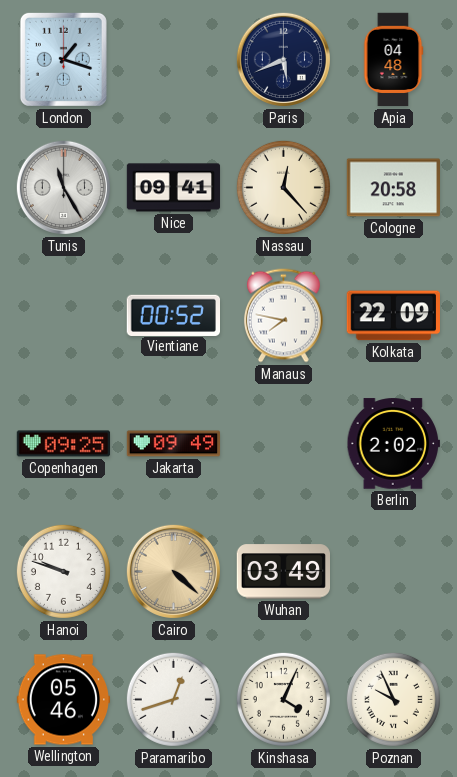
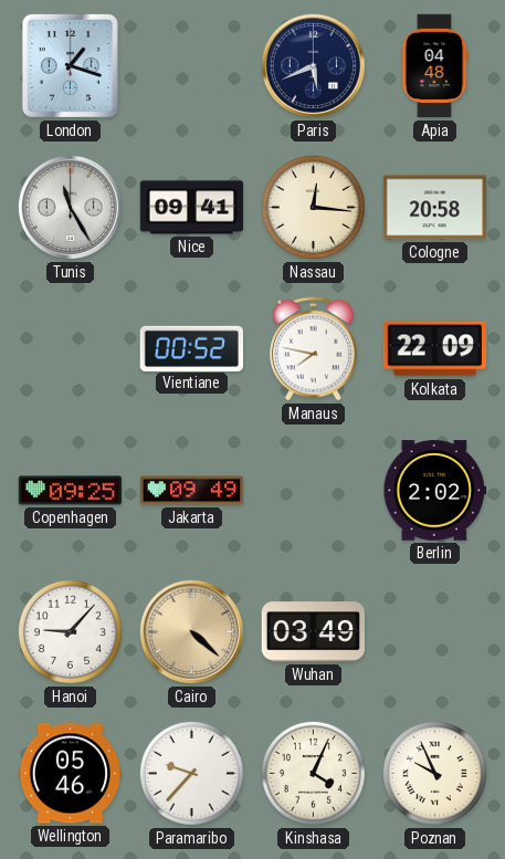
Nassau: 12:23 -> 12:16
Hanoi: 9:48 -> 9:07
Paramaribo: 12:42 -> 9:37
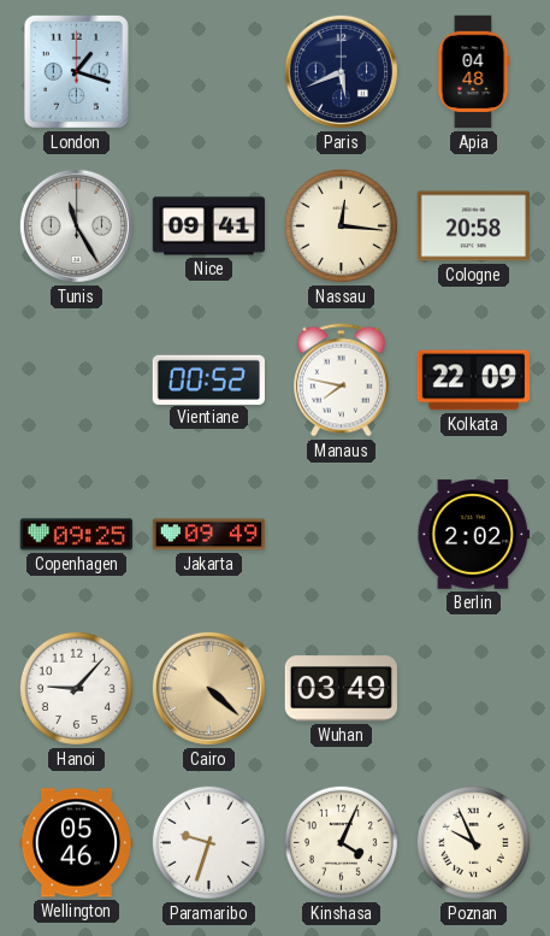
Paramaribo: 9:37 -> 9:33
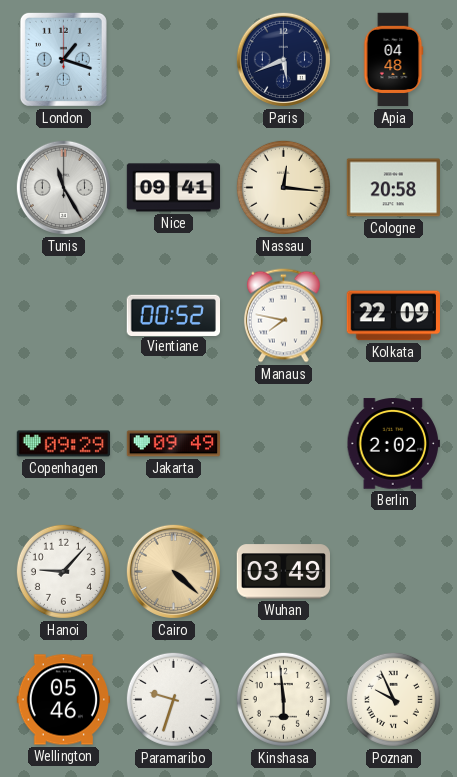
Copenhagen: 09:25 -> 09:29
Kinshasa: 4:04 -> 5:59
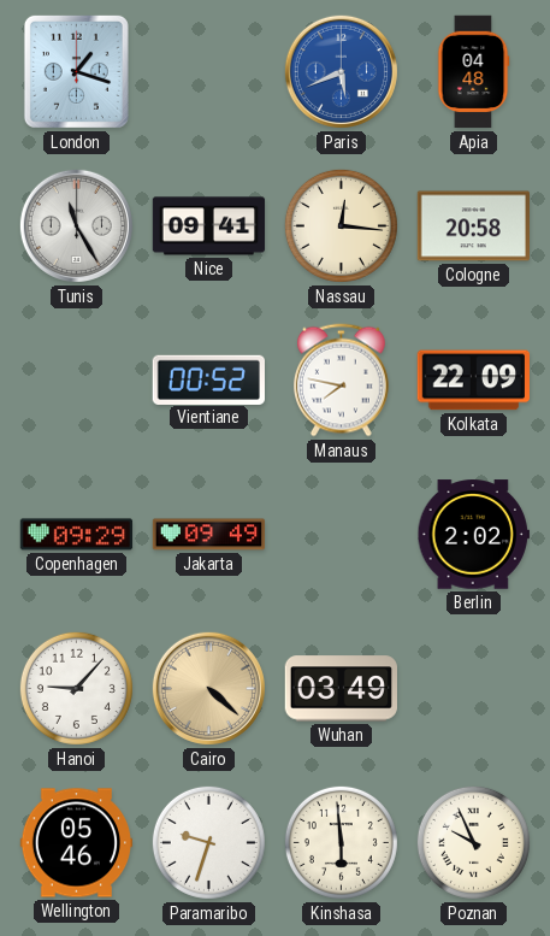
Paris dial: navy -> blue
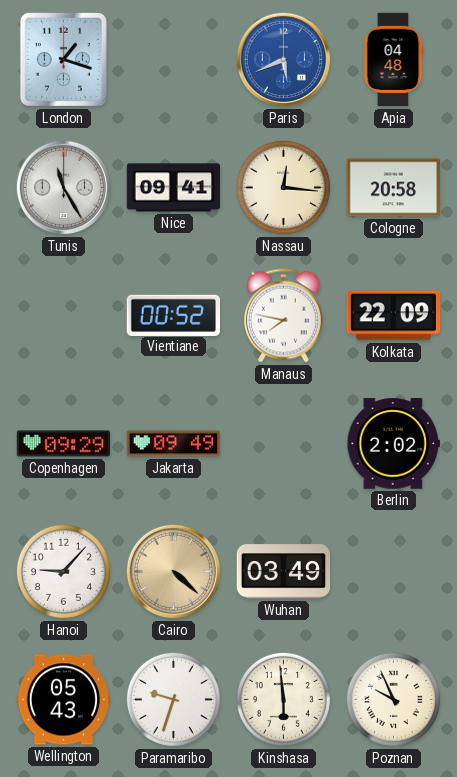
Wellington: 05:46 -> 05:43
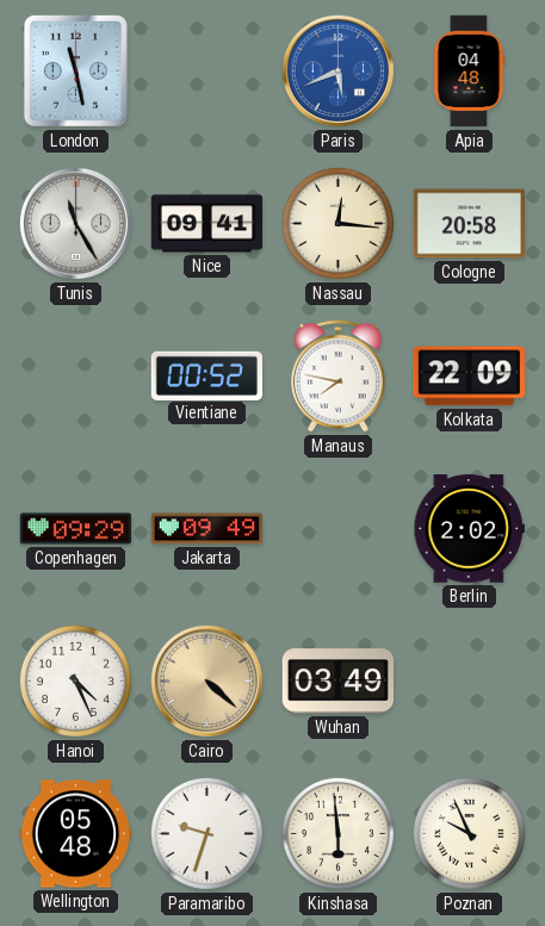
London: 1:18 -> 11:28
Hanoi: 9:07 -> 4:26
Wellington: 05:43 -> 05:48
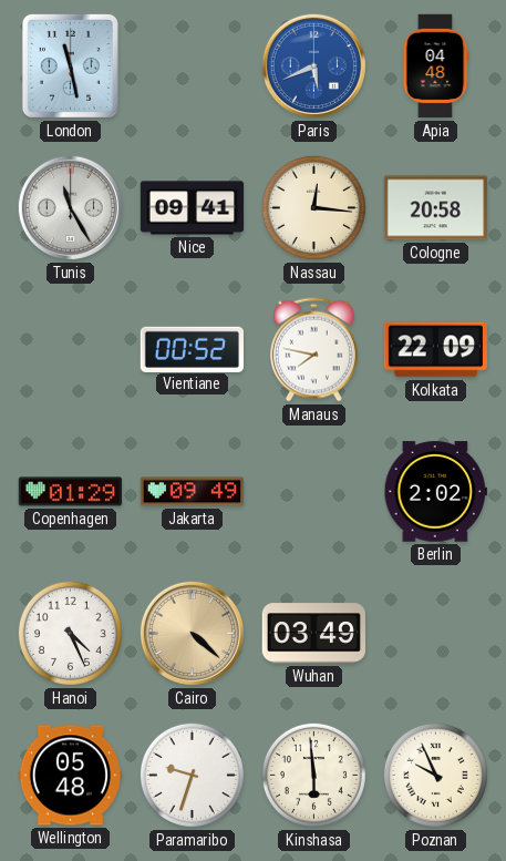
Copenhagen: 09:29 -> 01:29
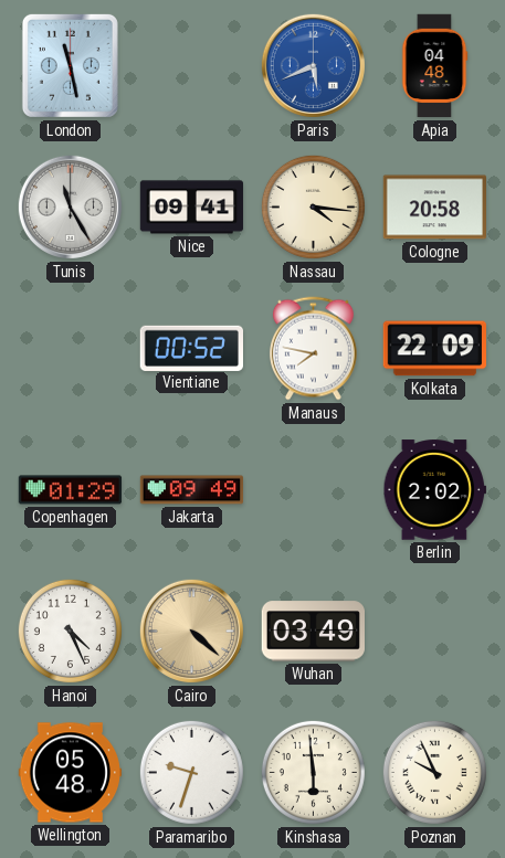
Nassau: 12:16 -> 4:16
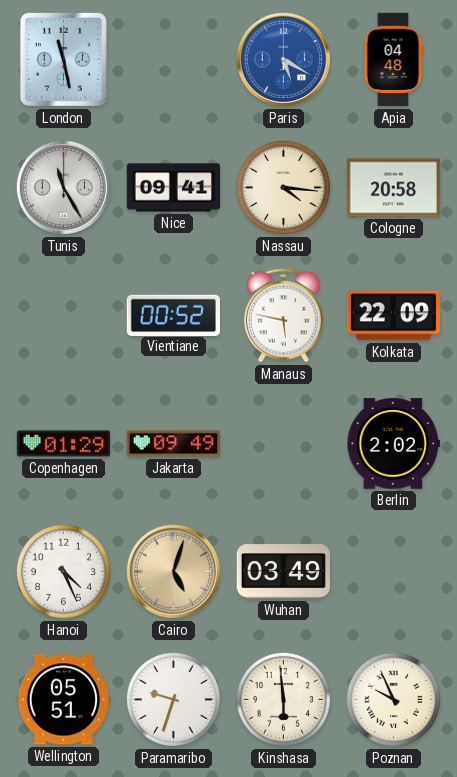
Paris: 5:41 -> 5:20
Manaus: 7:47 -> 5:47
Cairo: 4:22 -> 5:03
Wellington: 05:48 -> 05:51
